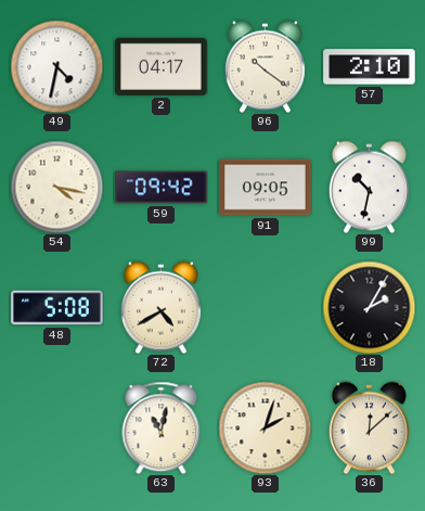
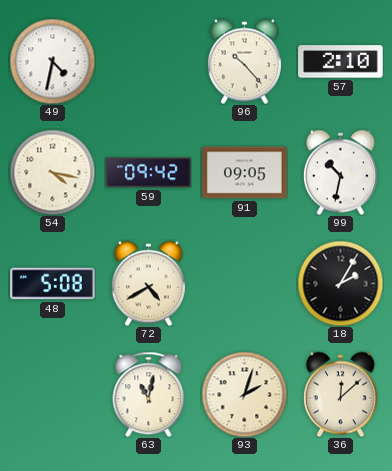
2: 04:17 -> none
96: 10:21 -> 10:23
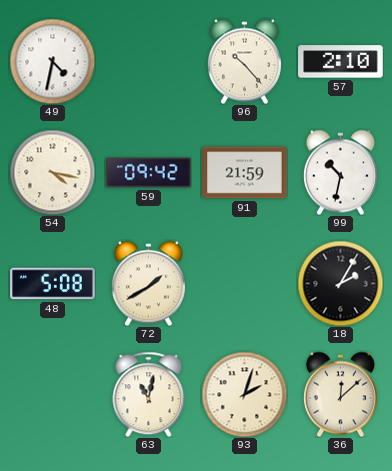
91: 09:05 -> 21:59
72: 4:40 -> 1:40
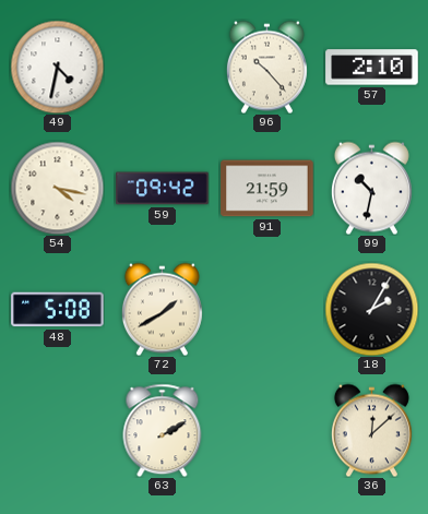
63: 11:02 -> 2:10
93: 2:03 -> none
